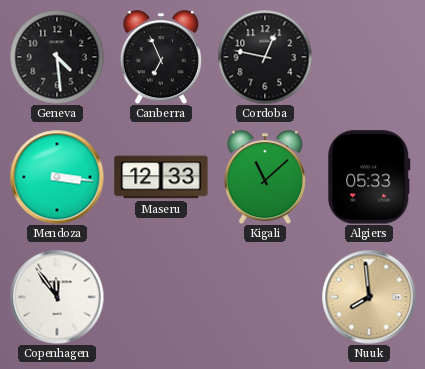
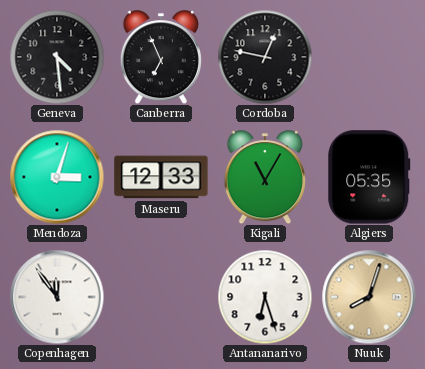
Mendoza: 3:16 -> 3:03
Kigali: 11:08 -> 11:05
Algiers: 05:33 -> 05:35
Antananarivo: none -> 6:27
Nuuk: 7:59 -> 8:03
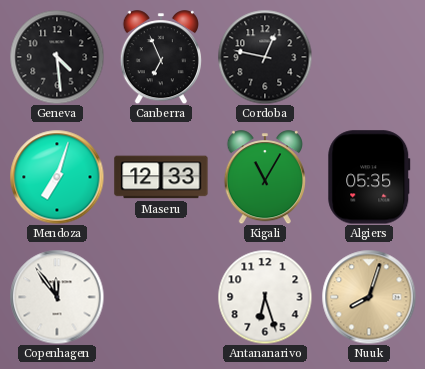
Mendoza: 3:03 -> 7:03
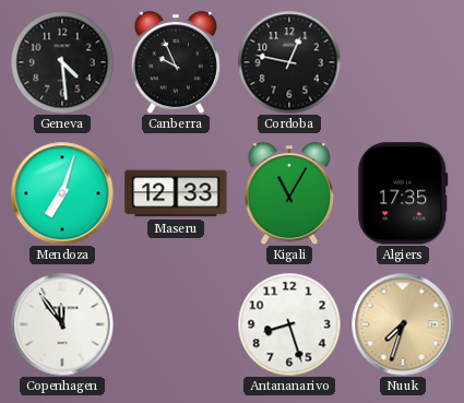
Canberra: 6:56 -> 9:56
Algiers: 05:35 -> 17:35
Antananarivo: 6:27 -> 8:27
Nuuk: 8:03 -> 7:33
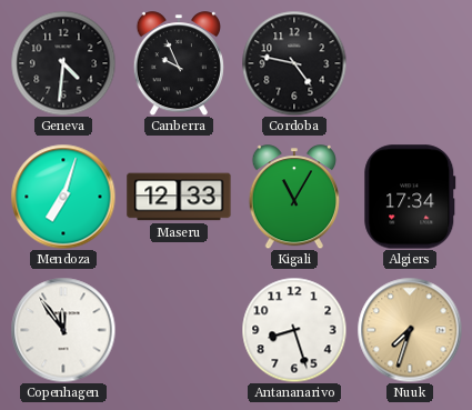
Geneva: 4:29 -> 4:31
Cordoba: 12:47 -> 4:47
Algiers: 17:35 -> 17:34
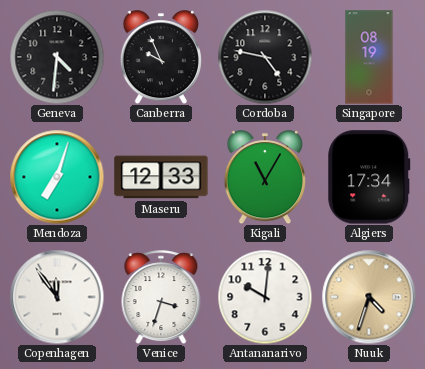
Singapore: none -> 08:19
Venice: none -> 3:33
Antananarivo: 8:27 -> 10:01
Nuuk: 7:33 -> 4:33
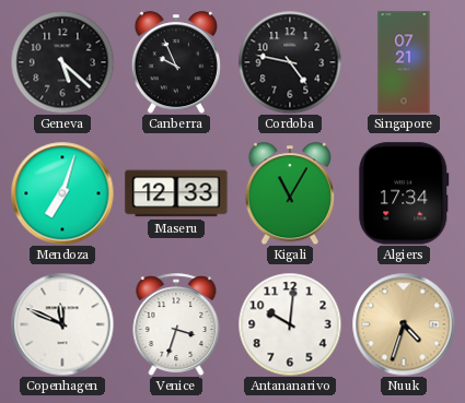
Geneva: 4:31 -> 5:22
Singapore: 08:19 -> 07:21
Copenhagen: 11:54 -> 11:49
